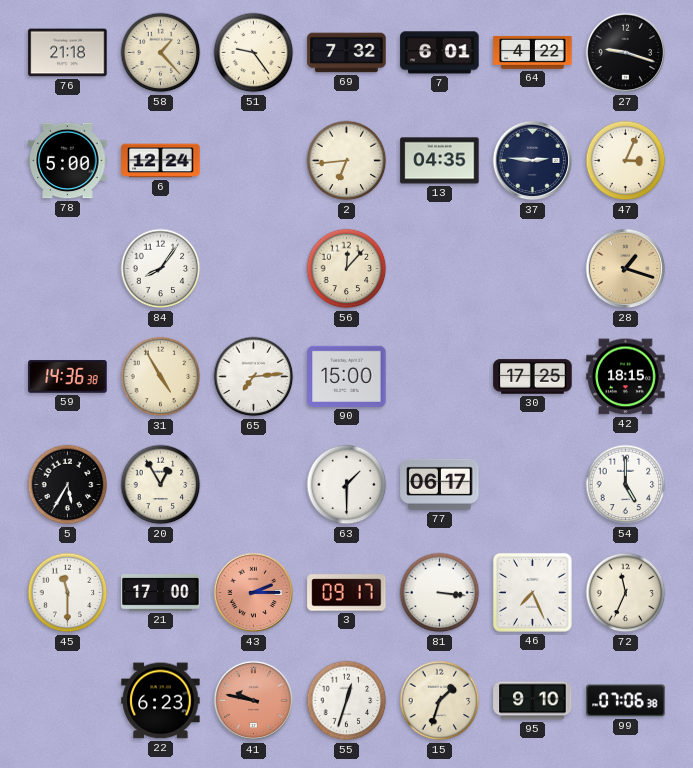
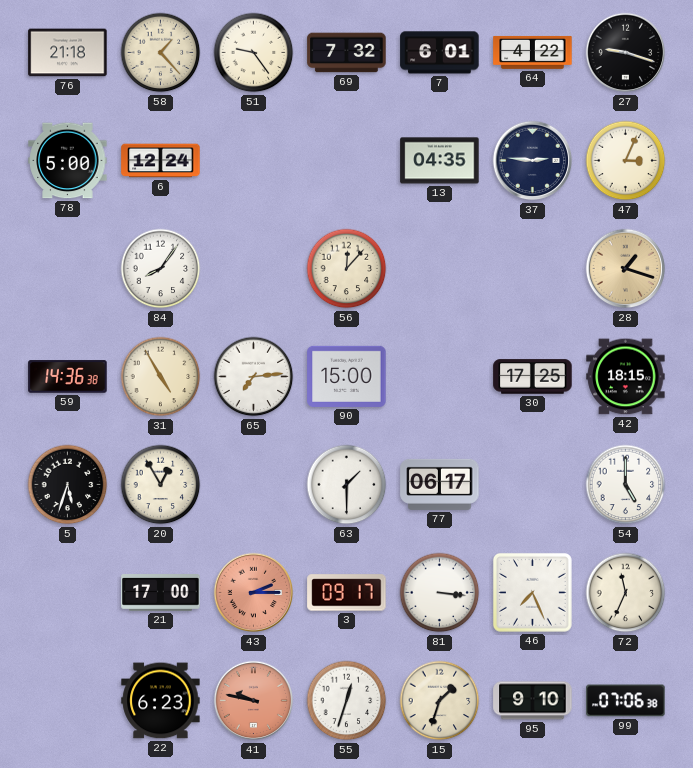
2: 6:44 -> none
5: 5:35 -> 5:33
45: 11:30 -> none
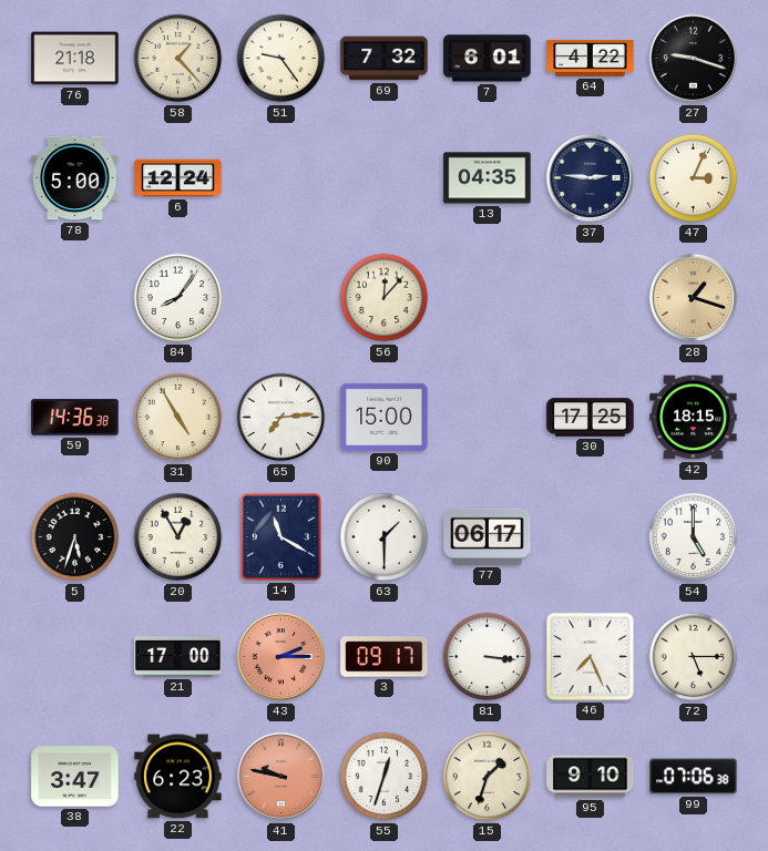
14: none -> 11:20
72: 11:34 -> 5:15
38: none -> 3:47
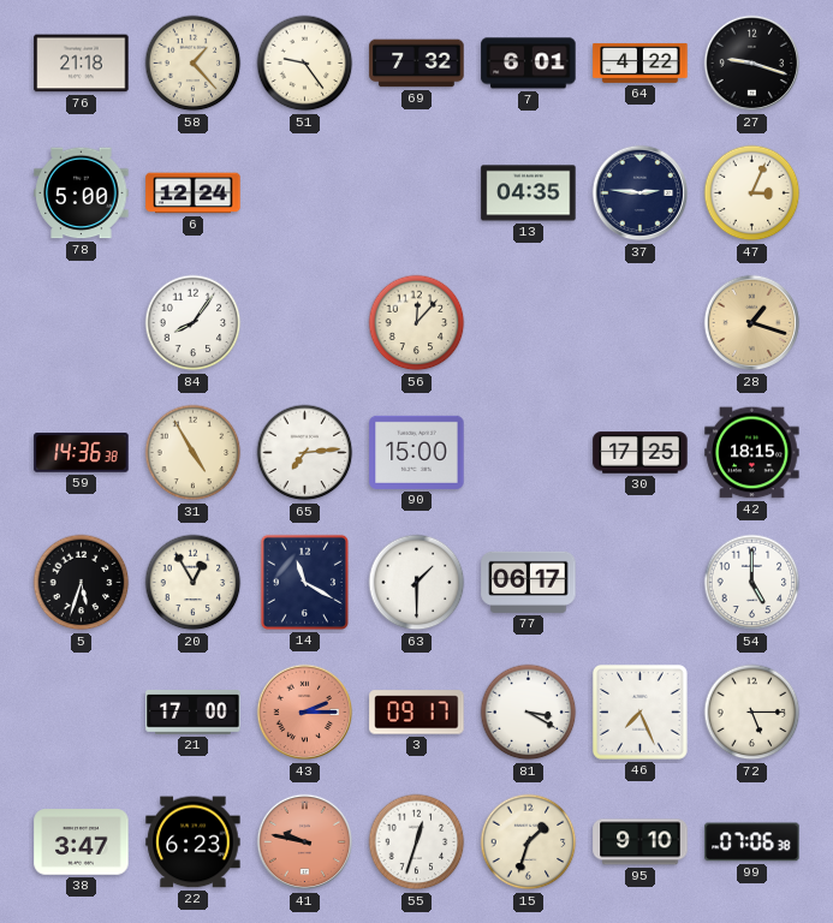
81: 3:16 -> 3:20
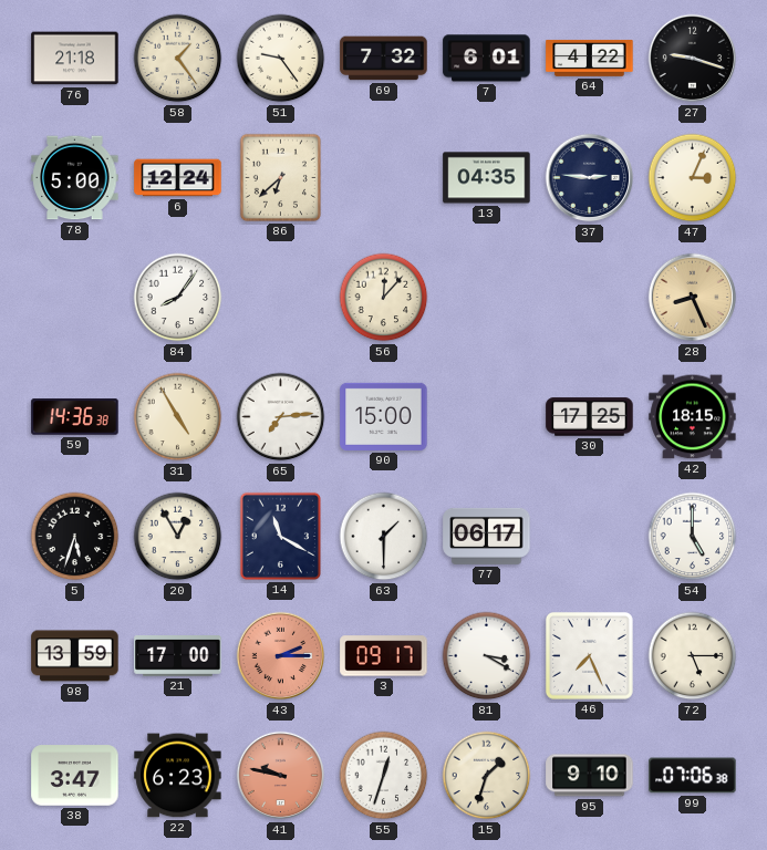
58: 1:23 -> 1:24
86: none -> 6:38
28: 1:18 -> 8:26
98: none -> 13:59
